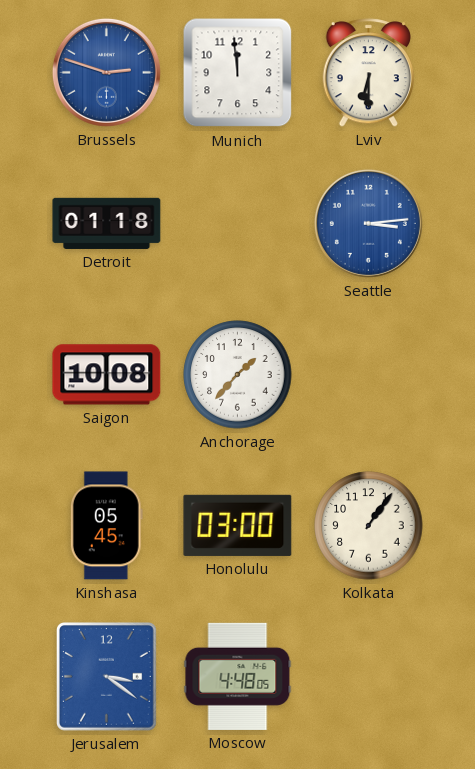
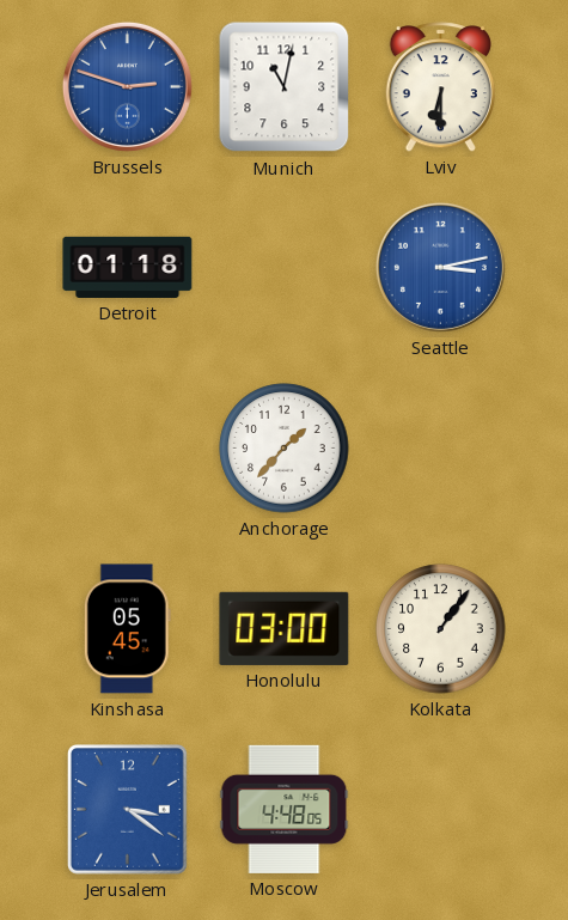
Munich: 11:59 -> 11:02
Seattle: 3:14 -> 3:13
Saigon: 10:08 -> none
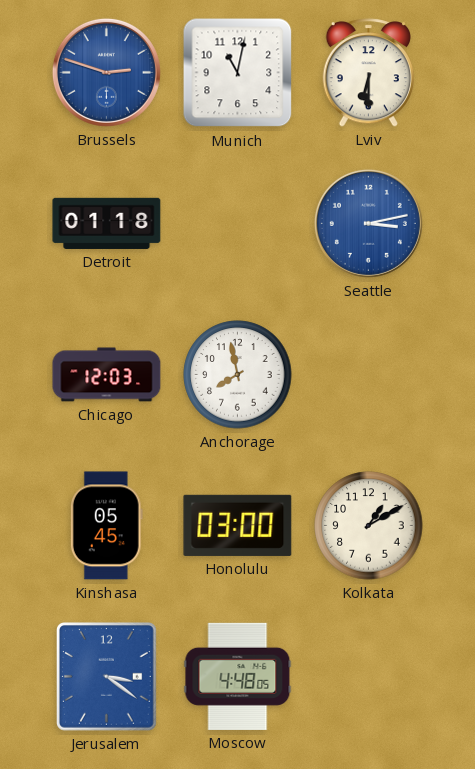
Chicago: none -> 12:03
Anchorage: 1:37 -> 7:58
Kolkata: 1:06 -> 1:10
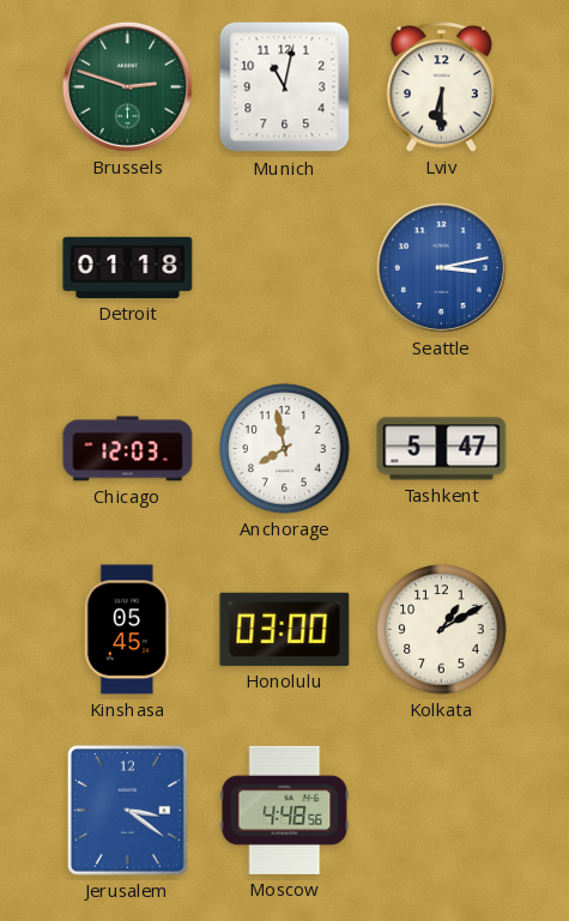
Brussels dial: blue -> green
Tashkent: none -> 5:47
Moscow: 4:48:05 -> 4:48:56
